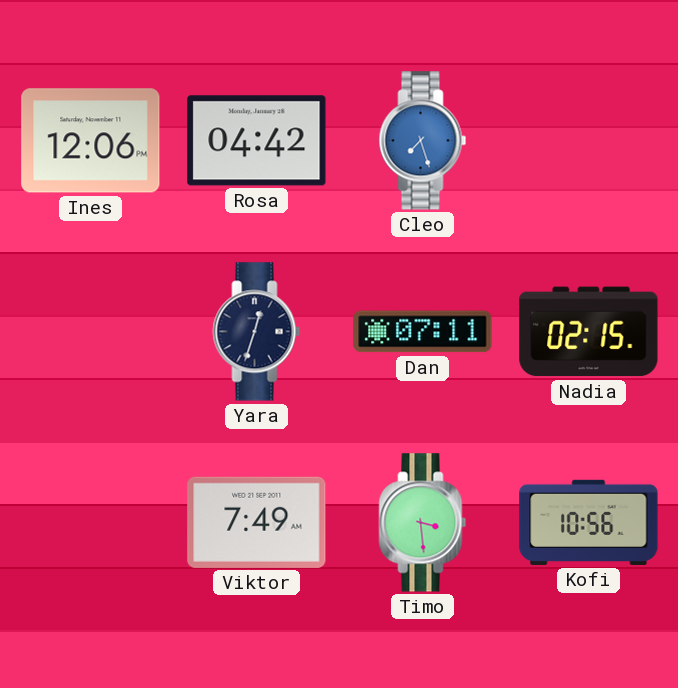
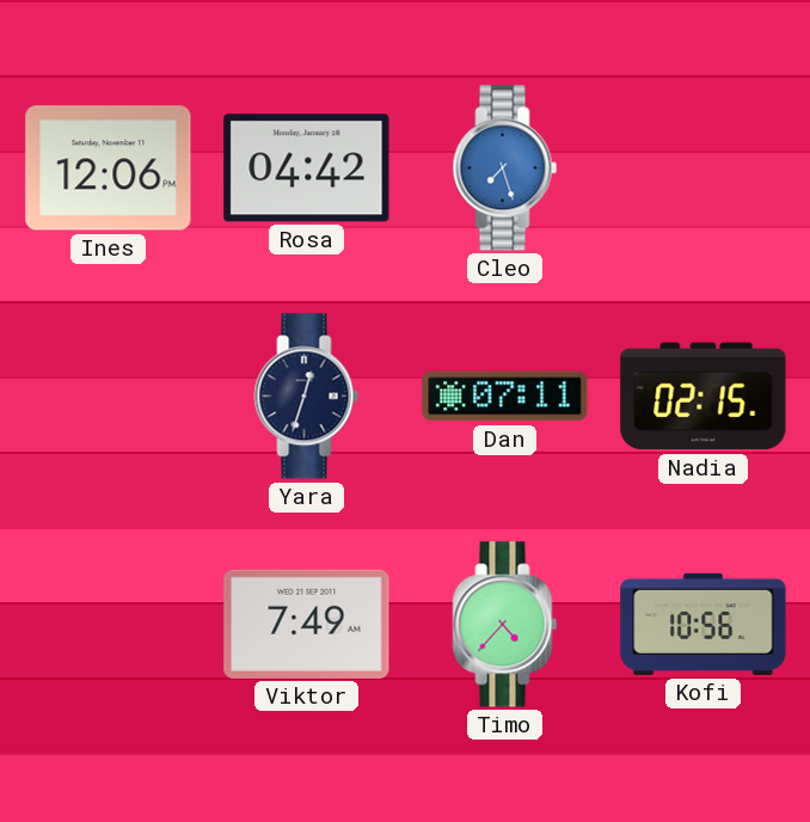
Timo: 3:29 -> 4:37
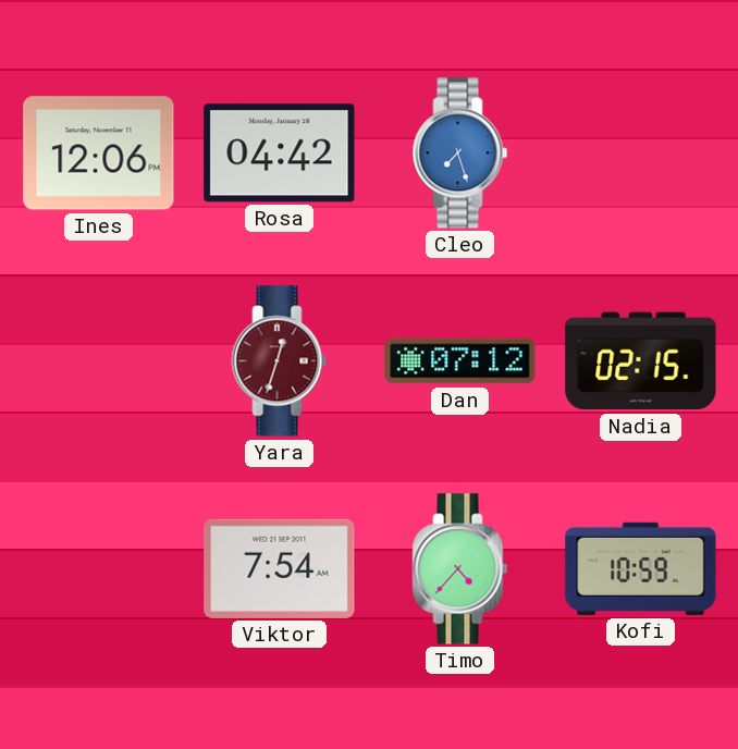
Yara dial: navy -> burgundy
Dan: 07:11 -> 07:12
Viktor: 7:49 -> 7:54
Kofi: 10:56 -> 10:59
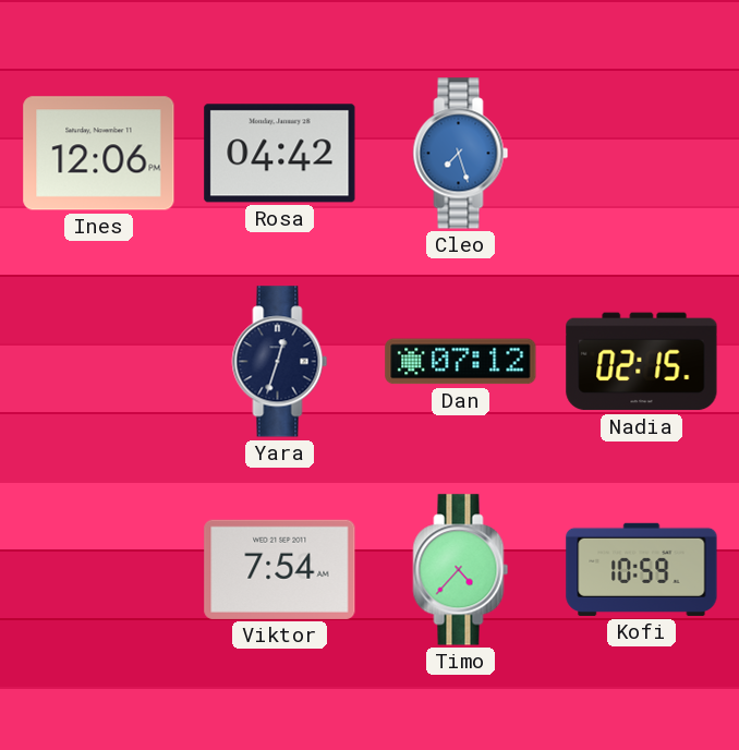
Yara dial: burgundy -> navy
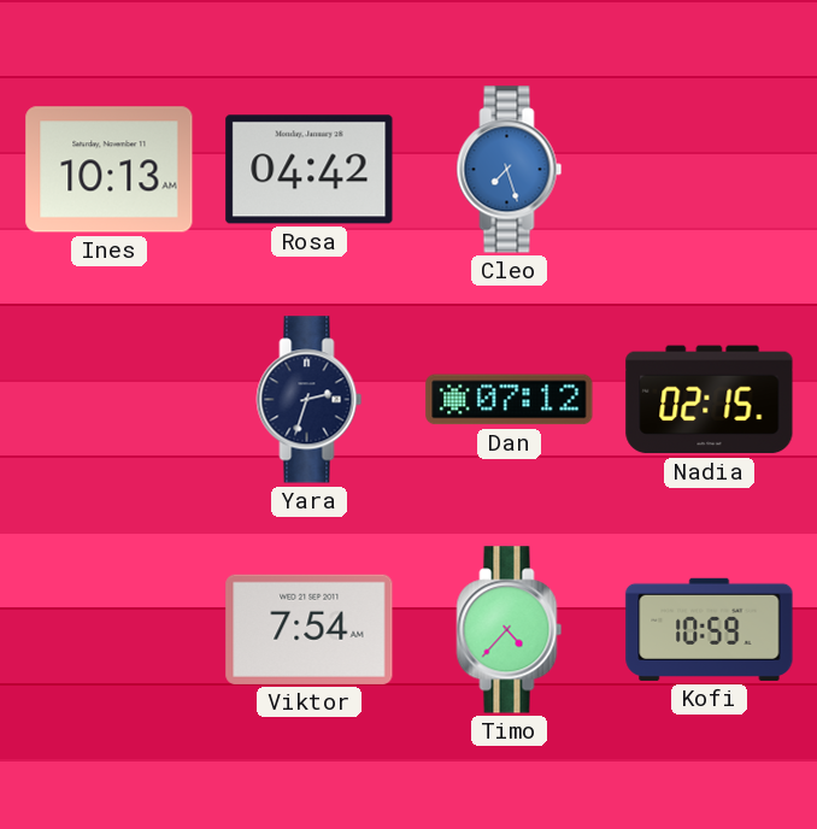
Ines: 12:06 -> 10:13
Yara: 12:33 -> 2:33
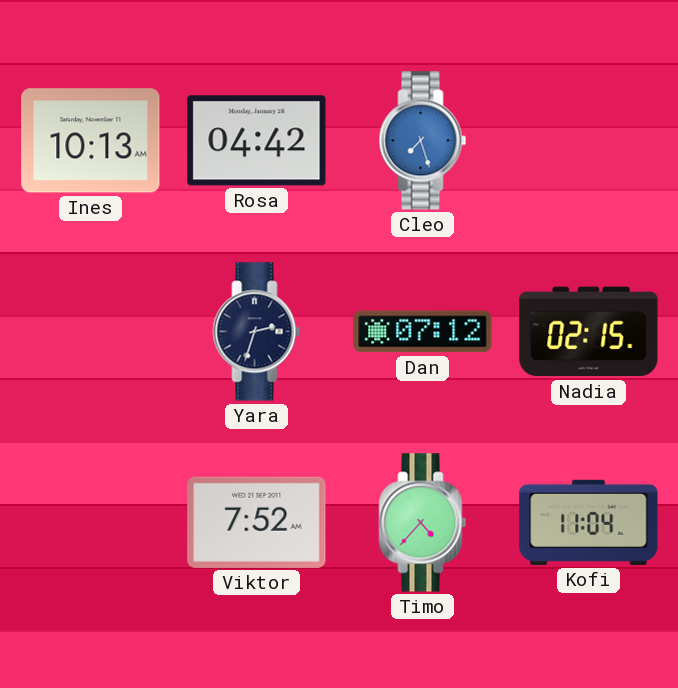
Viktor: 7:54 -> 7:52
Kofi: 10:59 -> 11:04
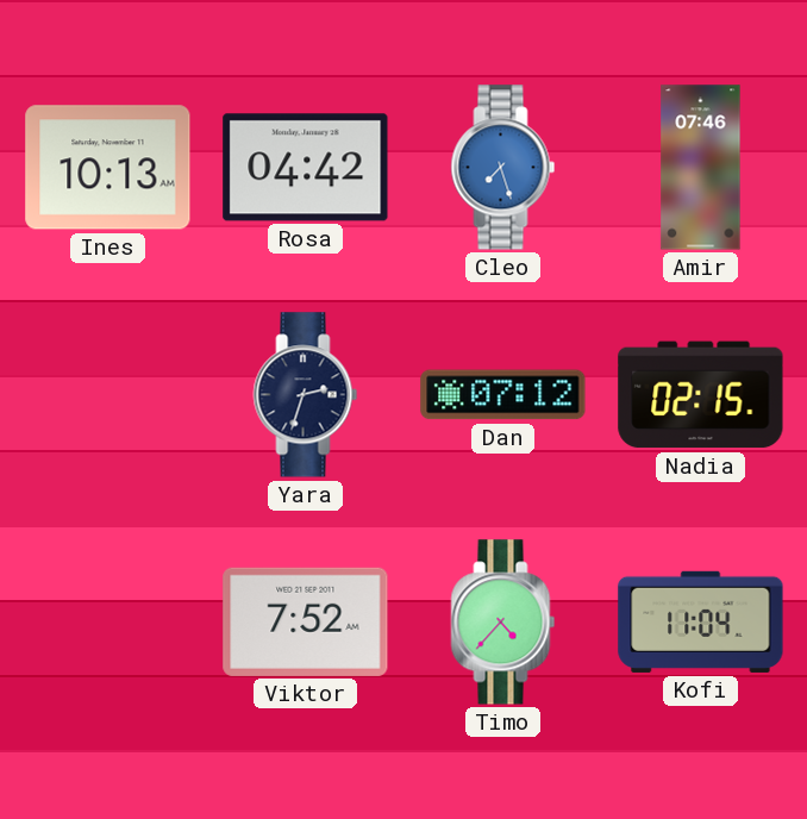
Amir: none -> 07:46
